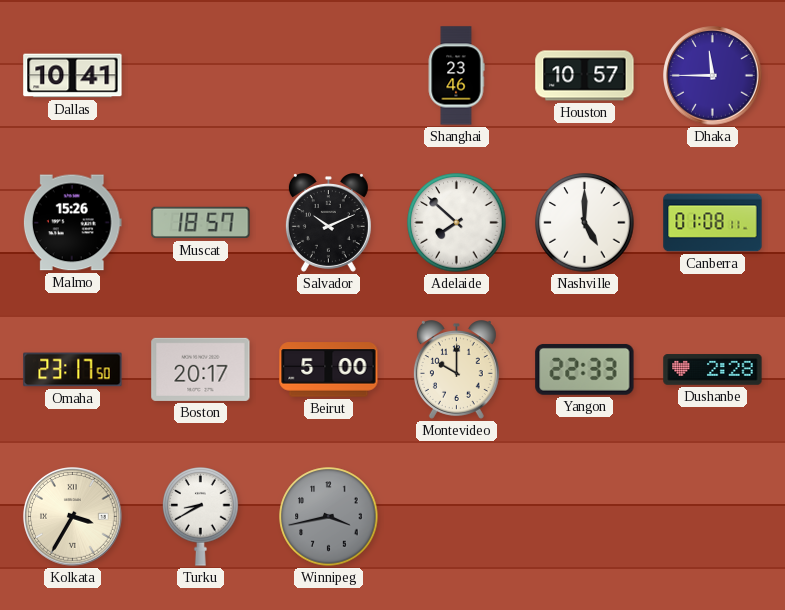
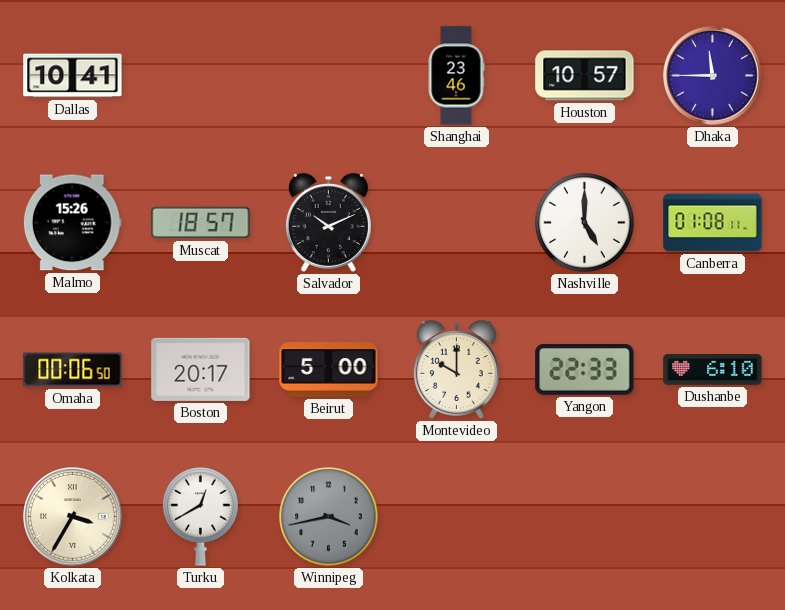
Adelaide: 7:52 -> none
Omaha: 23:17 -> 00:06
Dushanbe: 2:28 -> 6:10
Turku: 8:40 -> 12:40
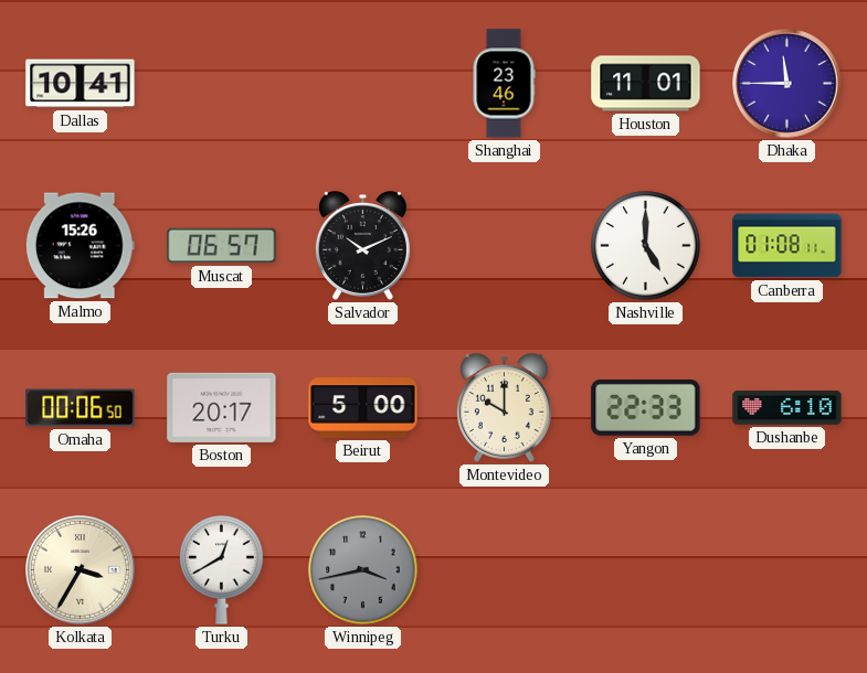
Houston: 10:57 -> 11:01
Muscat: 18:57 -> 06:57
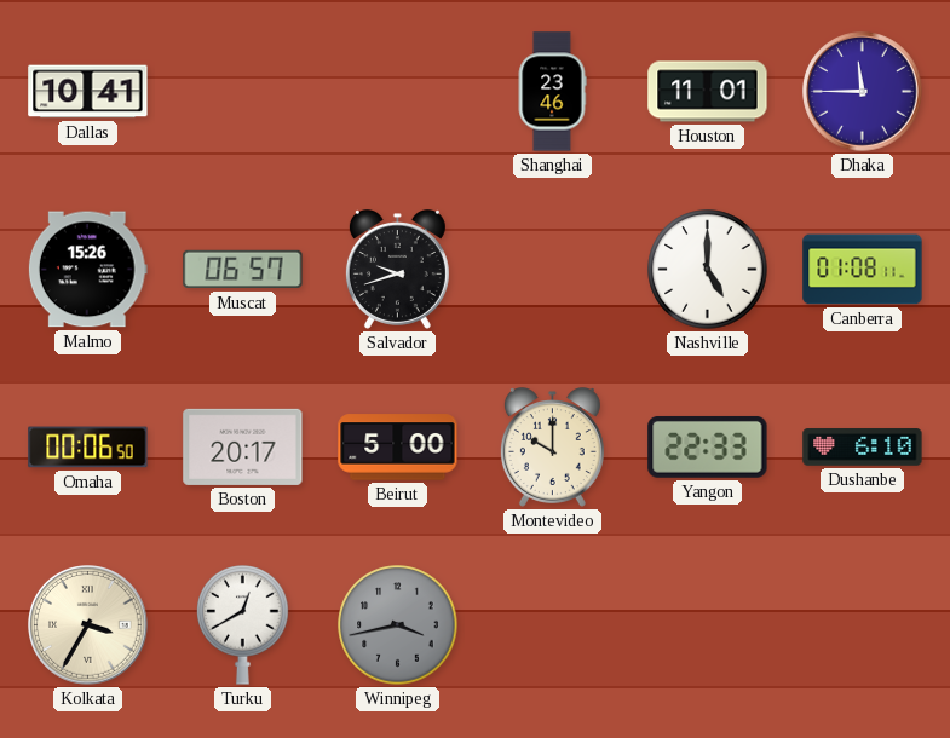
Salvador: 10:11 -> 9:42
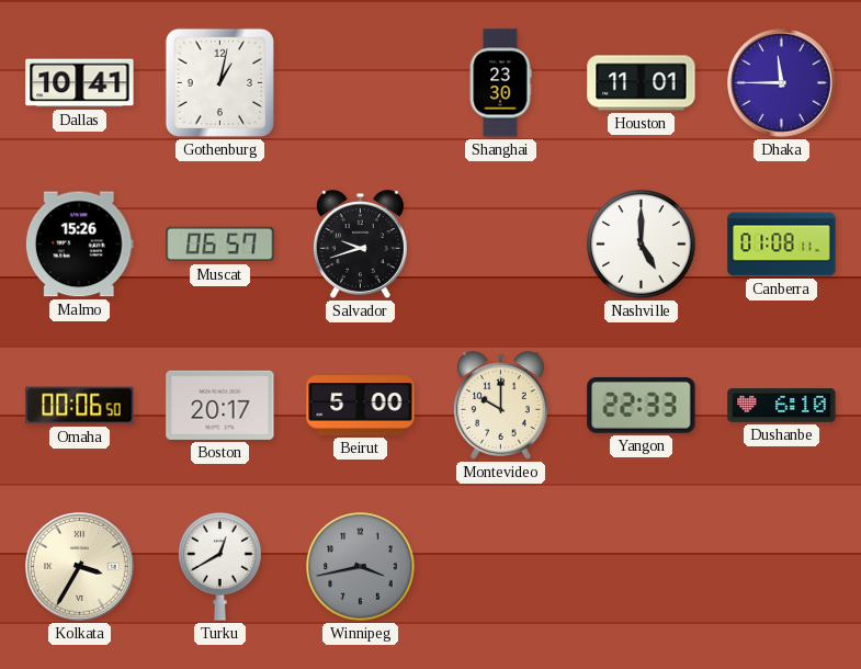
Gothenburg: none -> 1:02
Shanghai: 23:46 -> 23:30
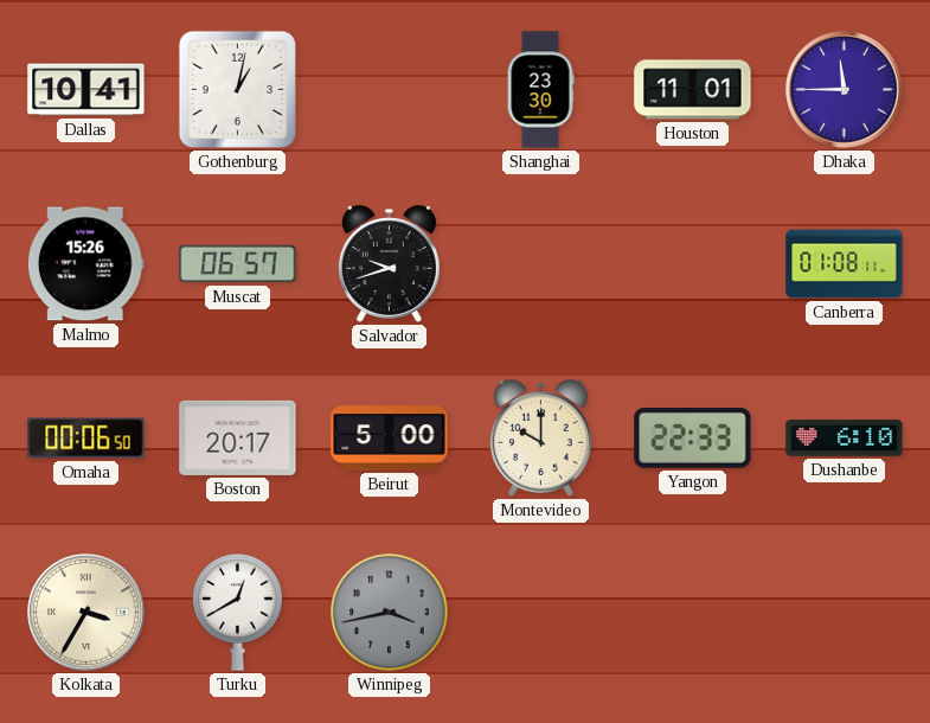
Nashville: 5:00 -> none
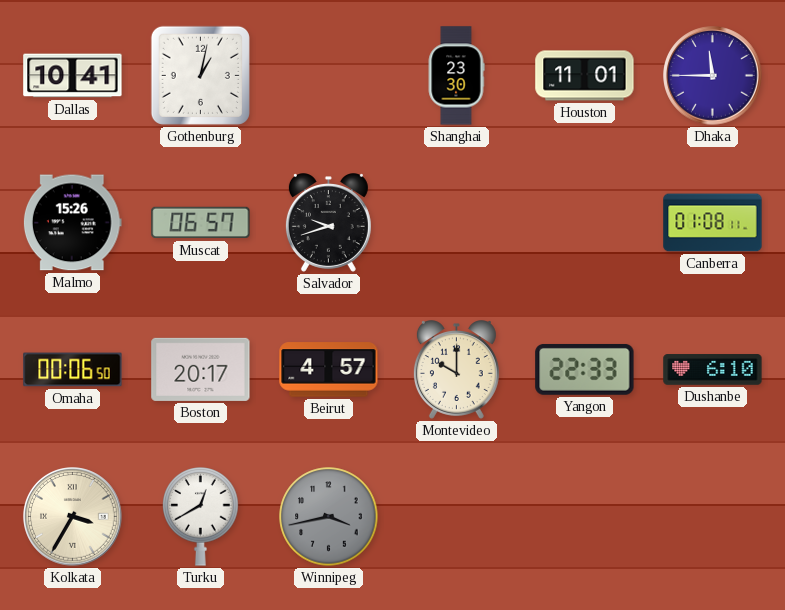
Beirut: 5:00 -> 4:57
